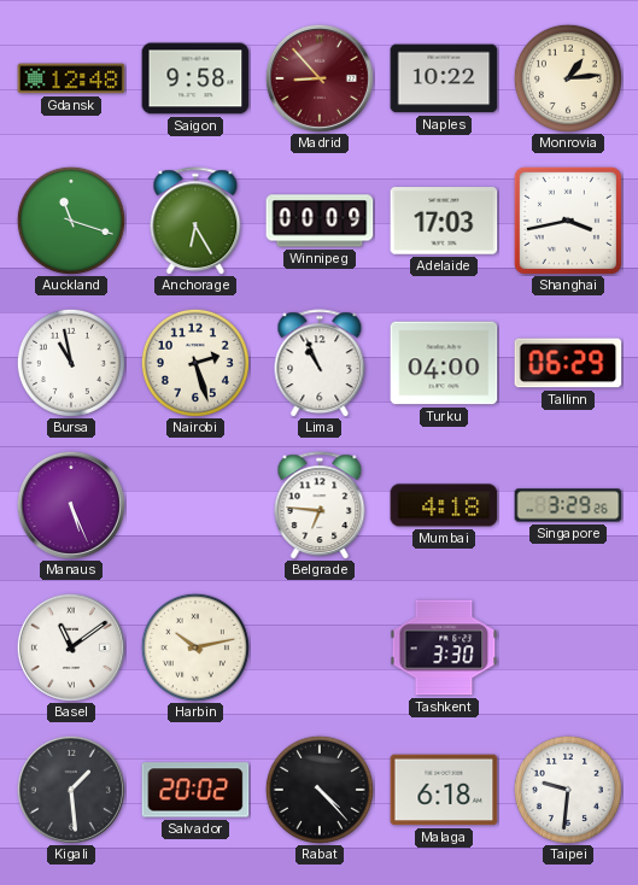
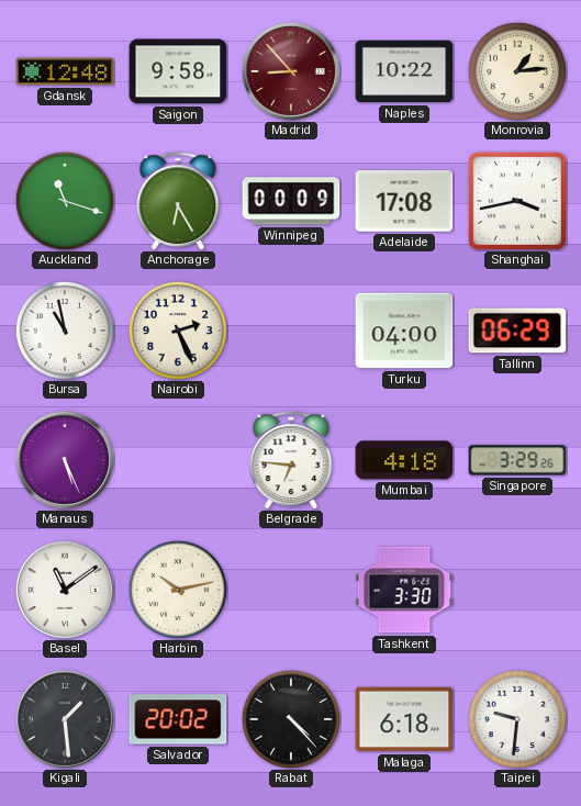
Adelaide: 17:03 -> 17:08
Nairobi: 2:27 -> 2:26
Lima: 10:56 -> none
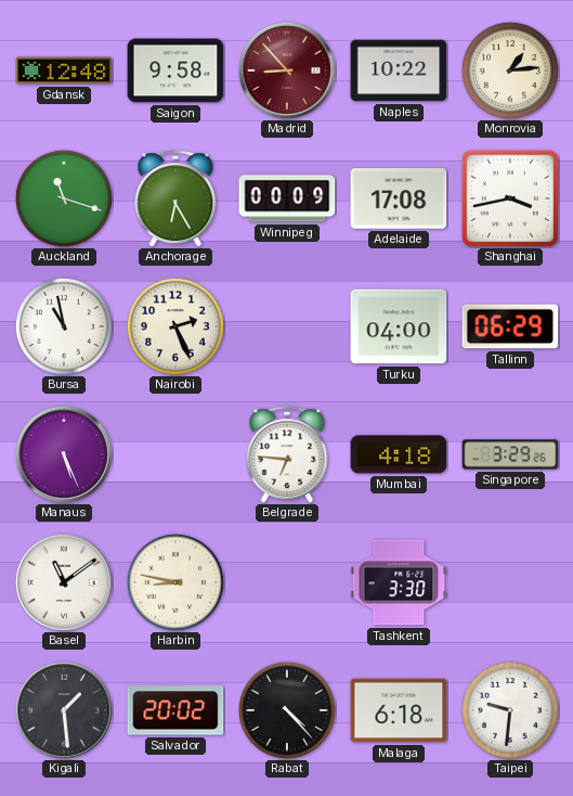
Harbin: 10:13 -> 8:47
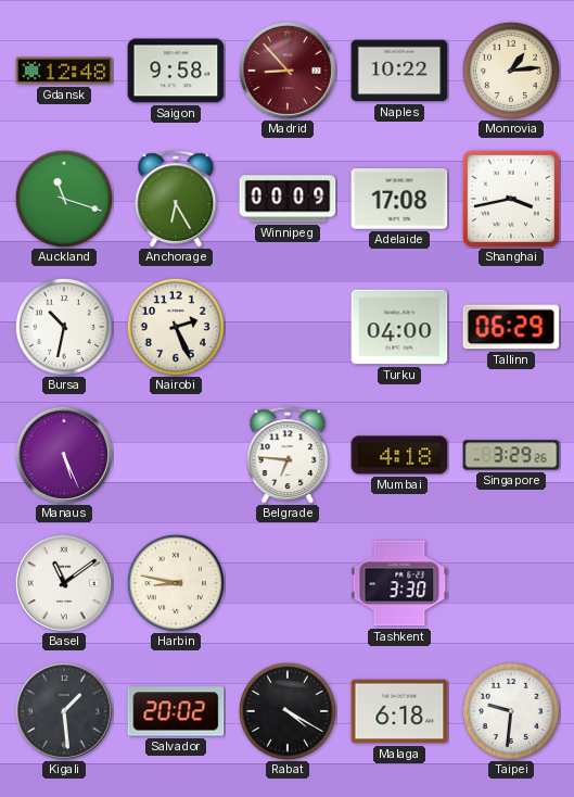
Bursa: 10:58 -> 10:32
Rabat: 4:23 -> 4:20
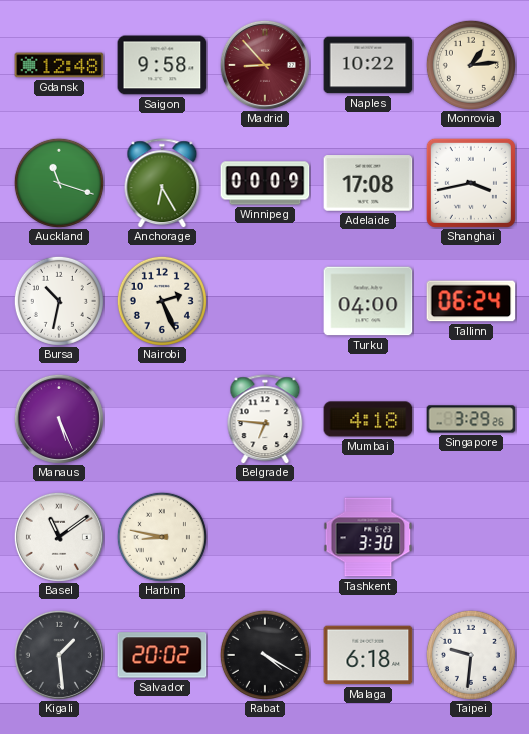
Tallinn: 06:29 -> 06:24
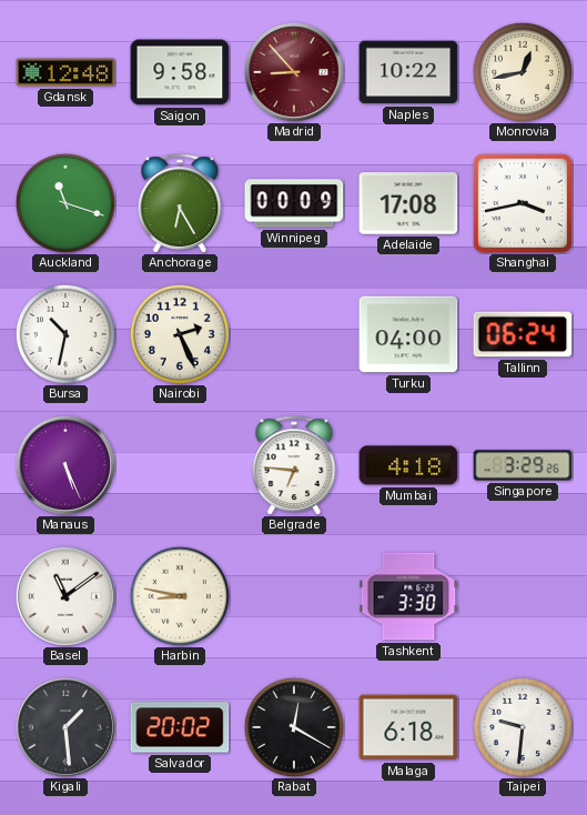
Monrovia: 1:14 -> 12:43
Rabat: 4:20 -> 12:20
